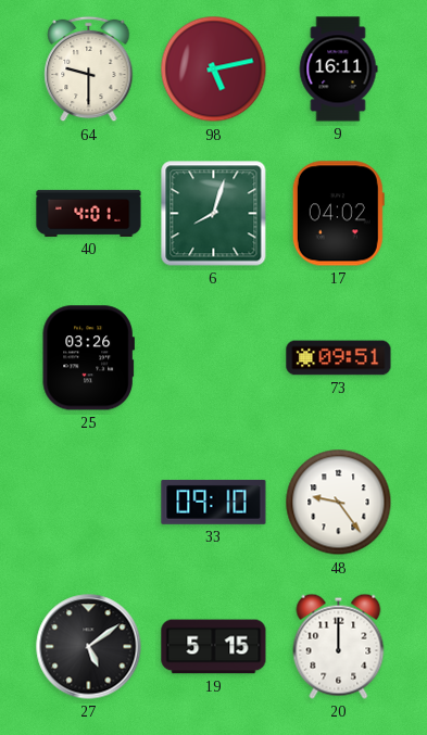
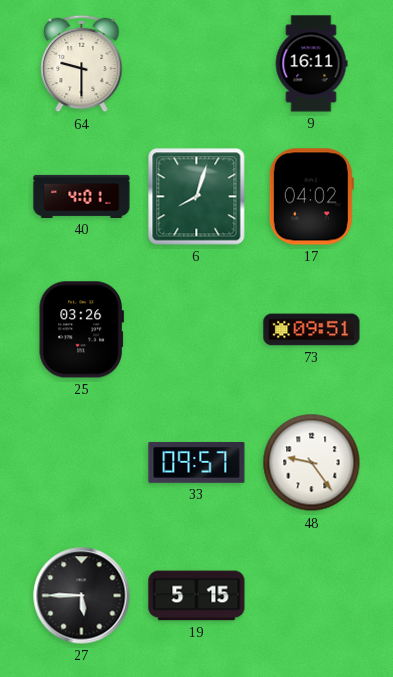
98: 5:13 -> none
33: 09:10 -> 09:57
27: 5:09 -> 5:45
20: 12:00 -> none
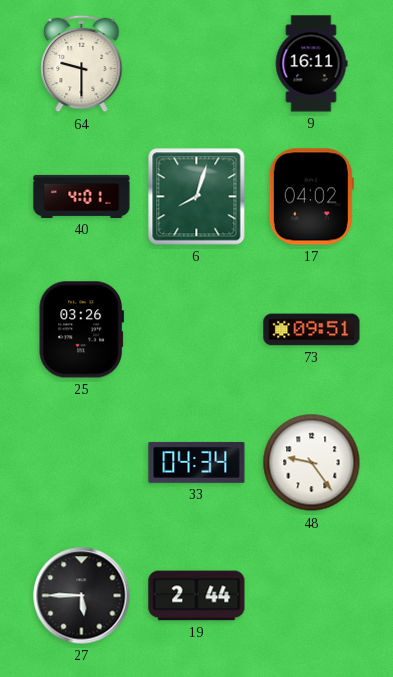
33: 09:57 -> 04:34
19: 5:15 -> 2:44
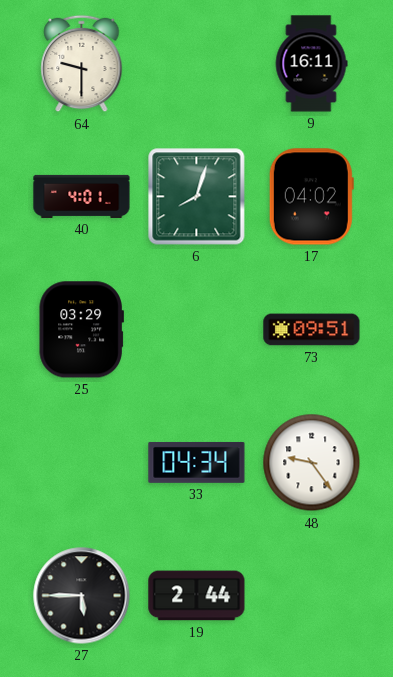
25: 03:26 -> 03:29
